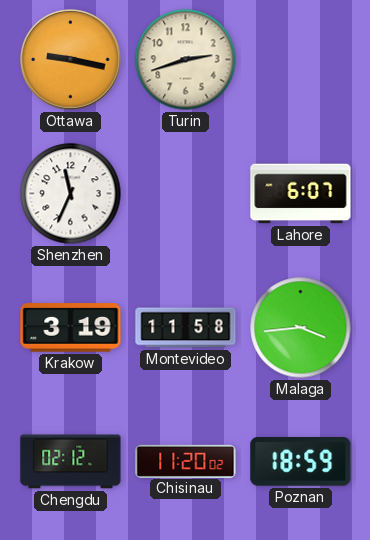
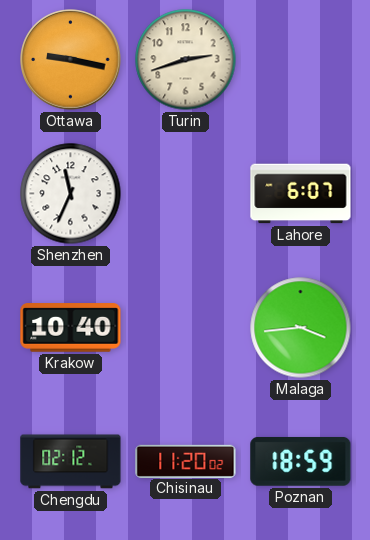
Krakow: 3:19 -> 10:40
Montevideo: 11:58 -> none
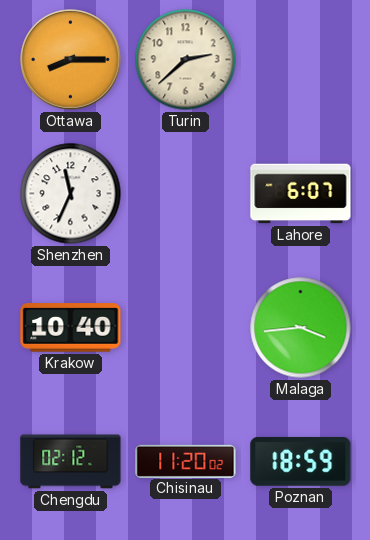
Ottawa: 9:17 -> 8:15
Turin: 2:42 -> 2:38
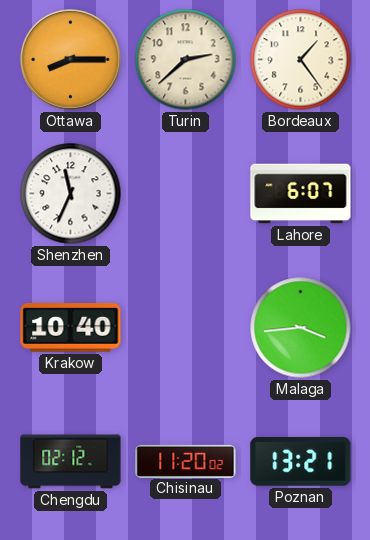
Bordeaux: none -> 1:24
Poznan: 18:59 -> 13:21
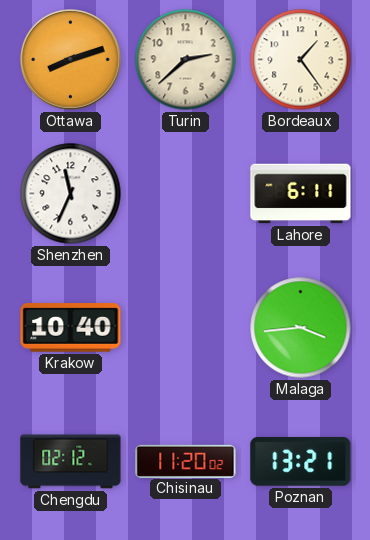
Ottawa: 8:15 -> 8:12
Lahore: 6:07 -> 6:11
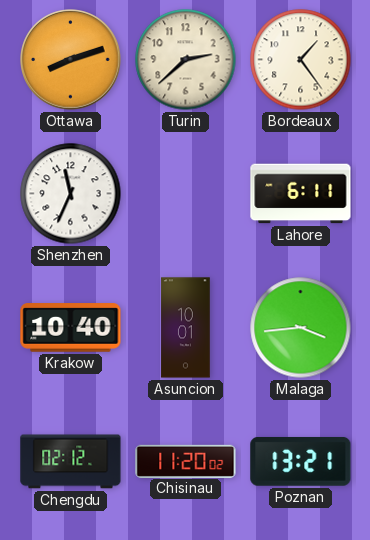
Asuncion: none -> 10:01
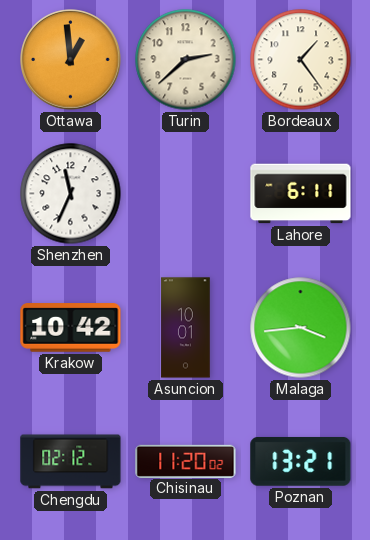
Ottawa: 8:12 -> 12:59
Krakow: 10:40 -> 10:42
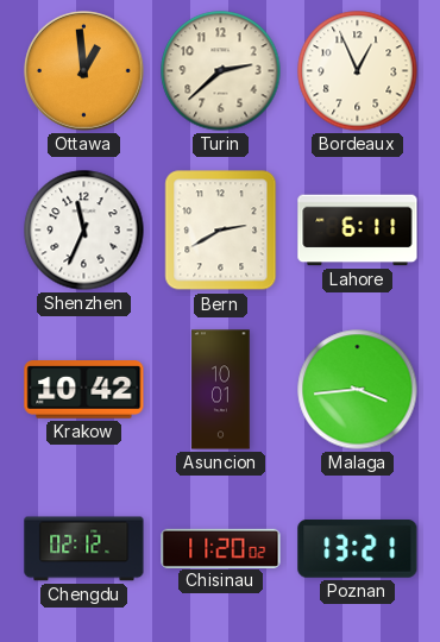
Bordeaux: 1:24 -> 12:56
Bern: none -> 2:40
